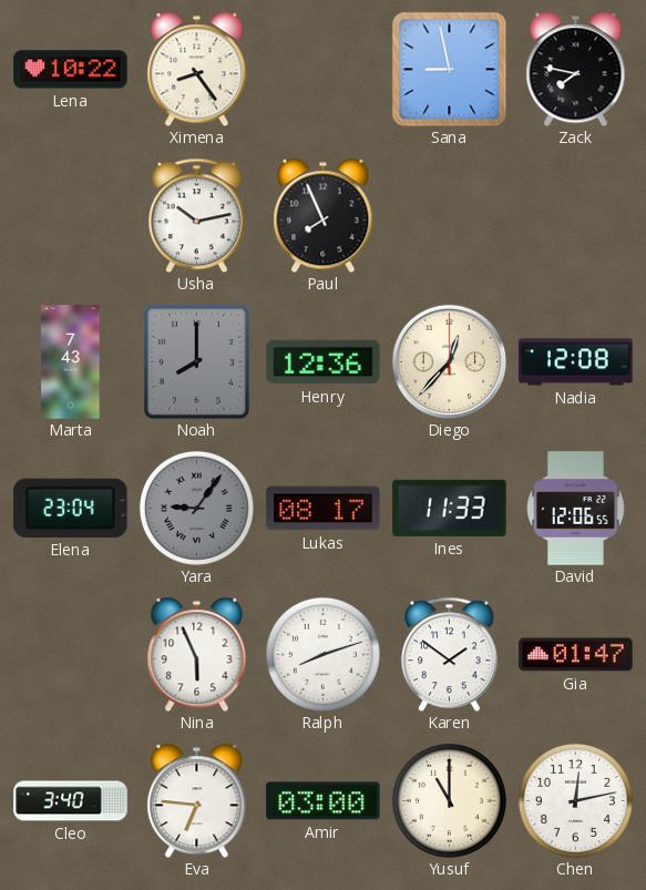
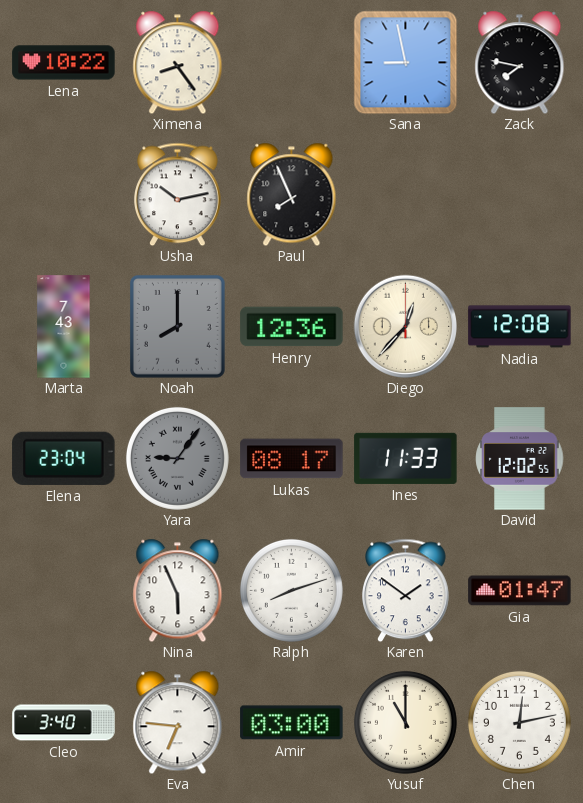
David: 12:06 -> 12:02
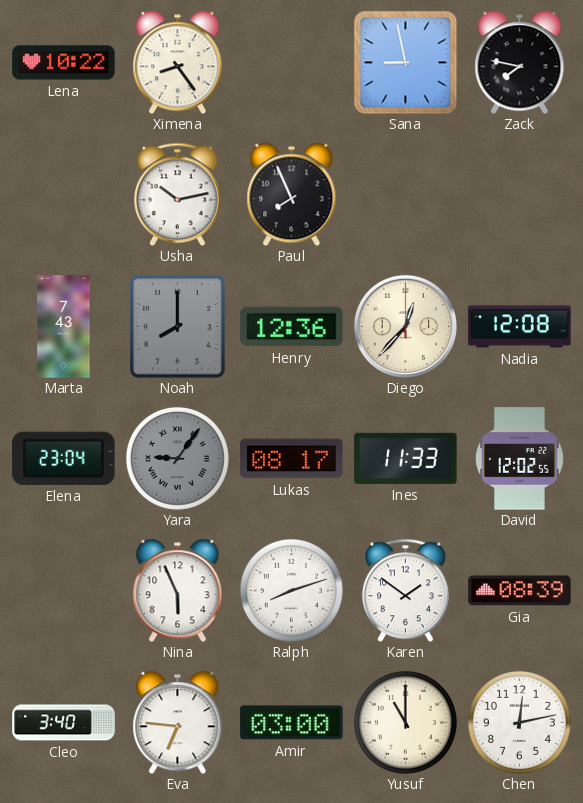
Gia: 01:47 -> 08:39
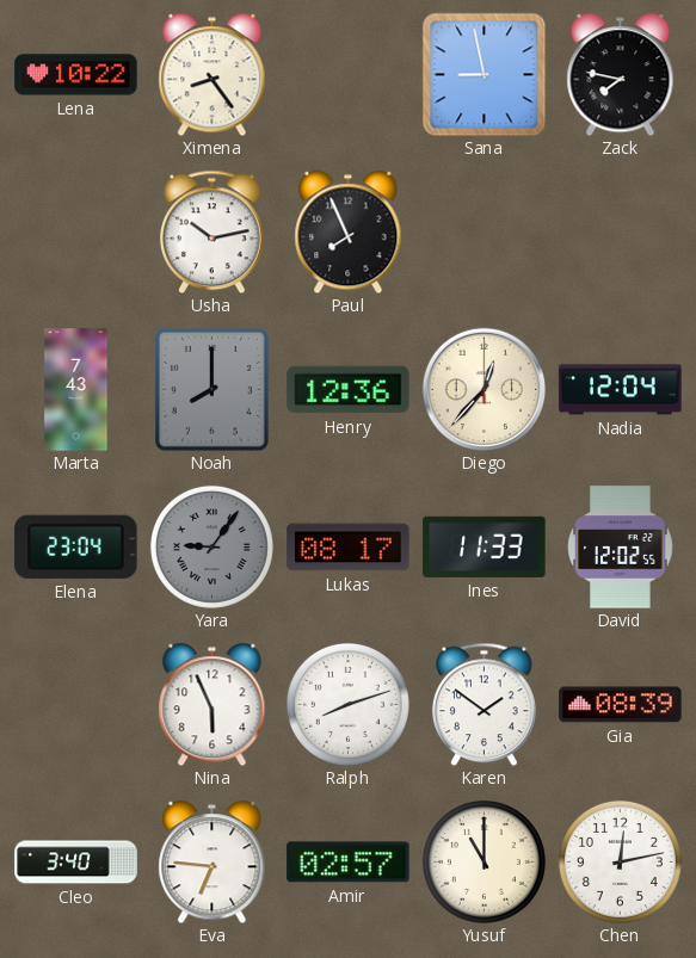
Nadia: 12:08 -> 12:04
Amir: 03:00 -> 02:57
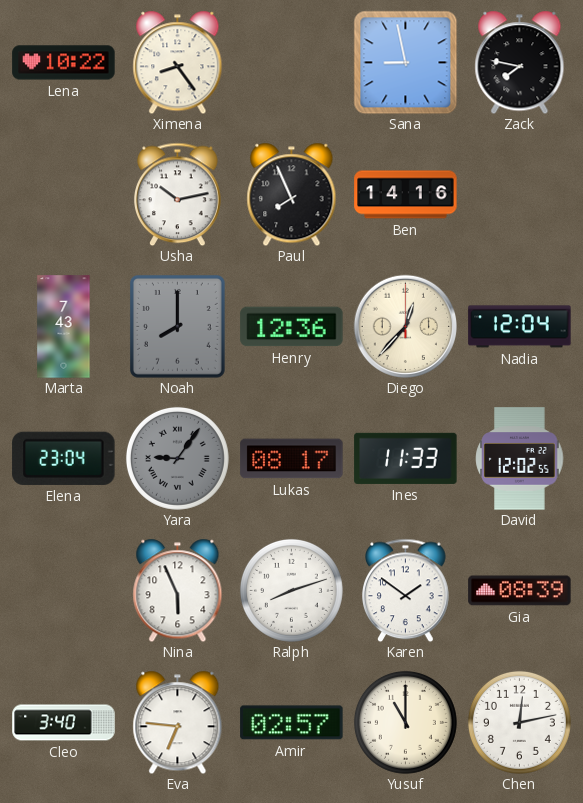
Ben: none -> 14:16
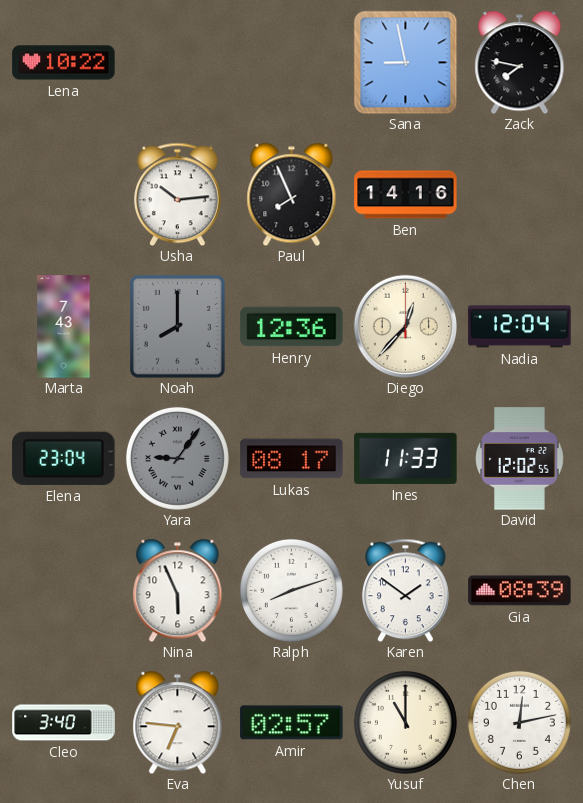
Ximena: 8:24 -> none
Usha: 10:13 -> 10:14
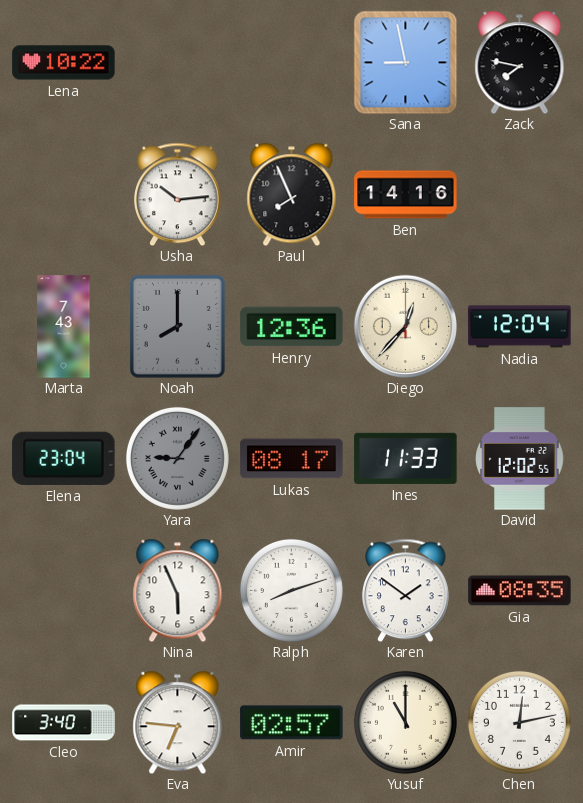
Gia: 08:39 -> 08:35
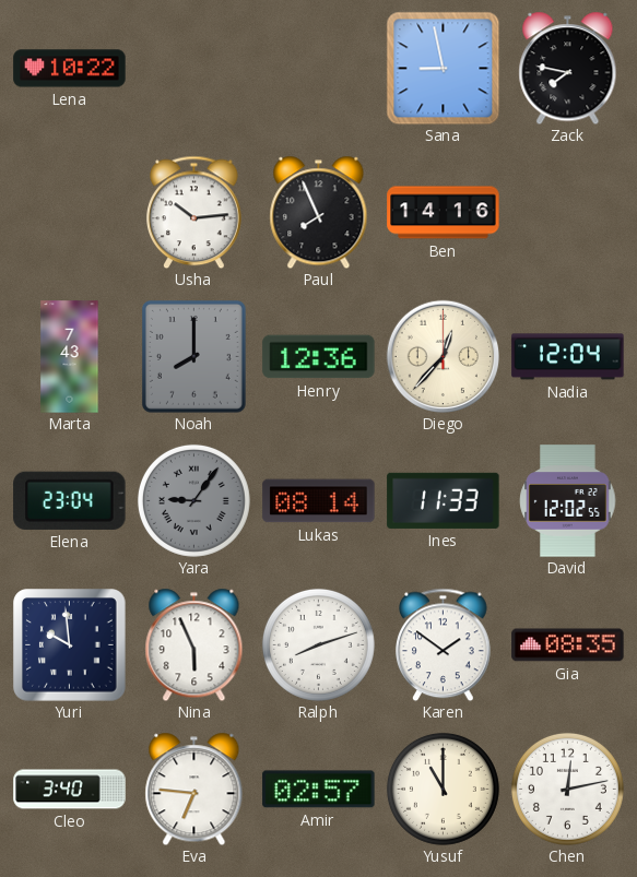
Lukas: 08:17 -> 08:14
Yuri: none -> 9:59
